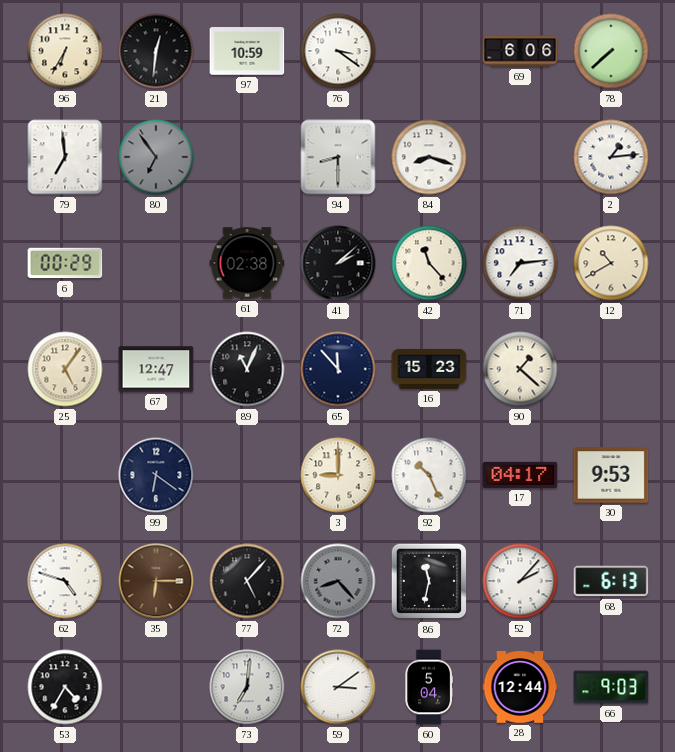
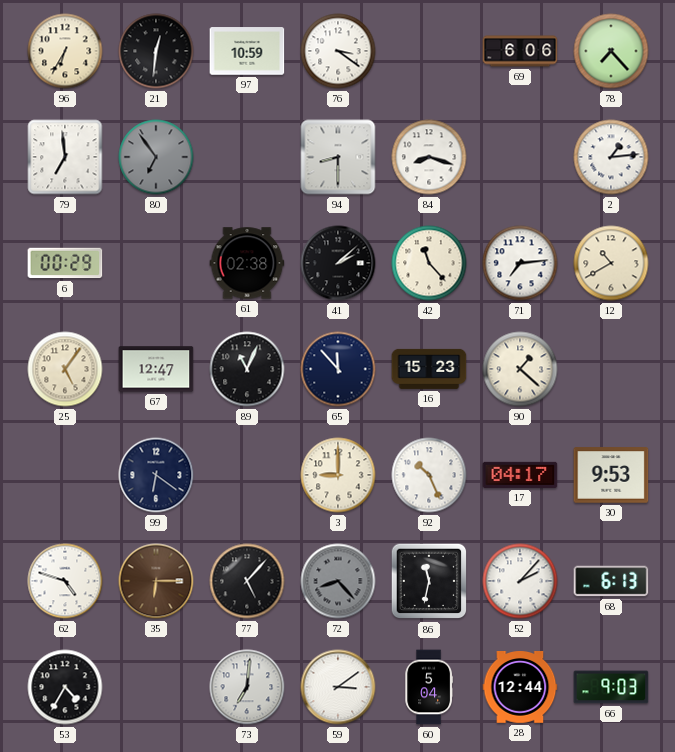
78: 7:38 -> 7:23
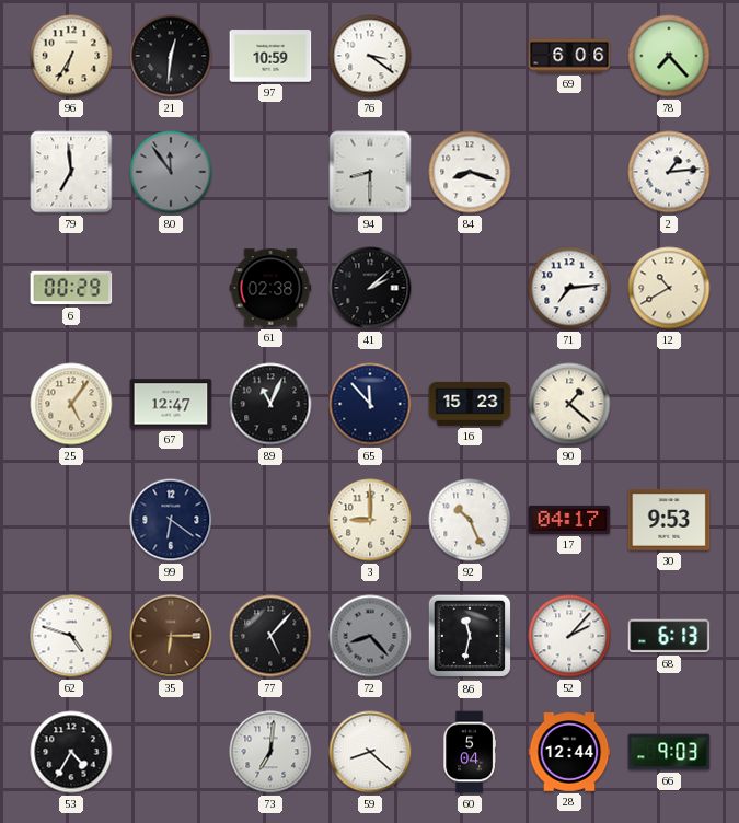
80: 6:54 -> 11:54
42: 11:23 -> none
59: 3:09 -> 8:22
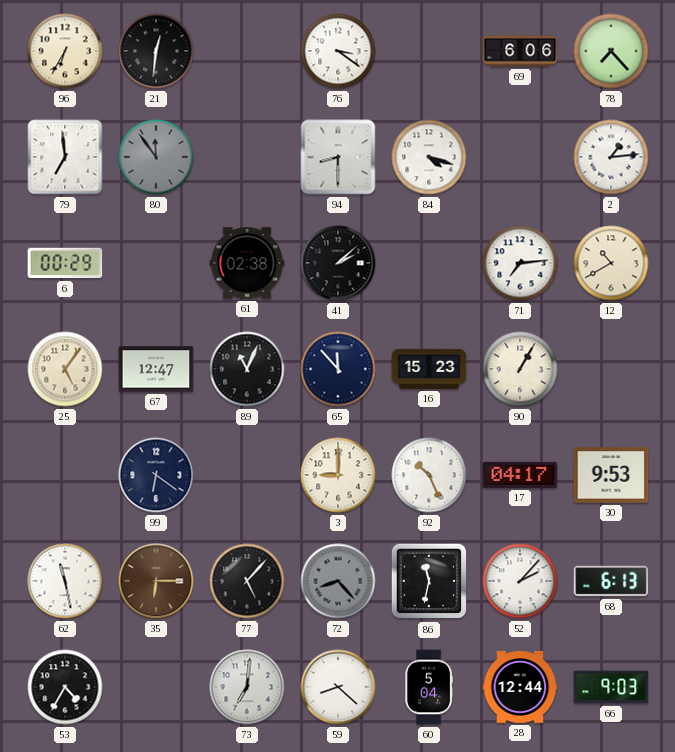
97: 10:59 -> none
84: 8:18 -> 4:18
90: 1:22 -> 1:05
62: 4:48 -> 11:28
